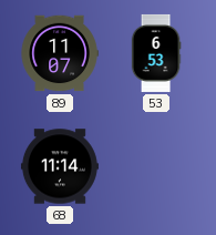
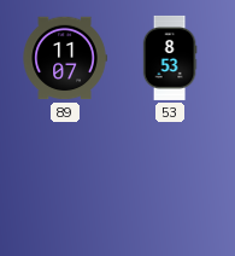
53: 6:53 -> 8:53
68: 11:14 -> none
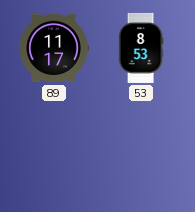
89: 11:07 -> 11:17
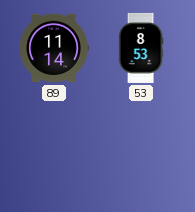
89: 11:17 -> 11:14
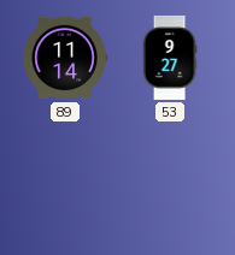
53: 8:53 -> 9:27
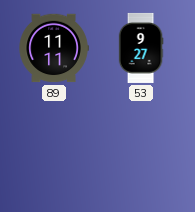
89: 11:14 -> 11:11
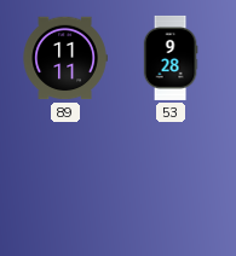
53: 9:27 -> 9:28
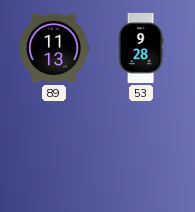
89: 11:11 -> 11:13
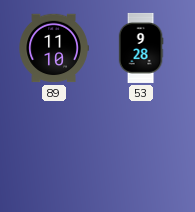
89: 11:13 -> 11:10
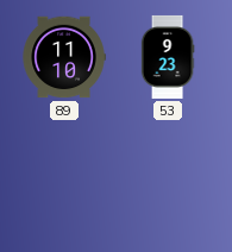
53: 9:28 -> 9:23
